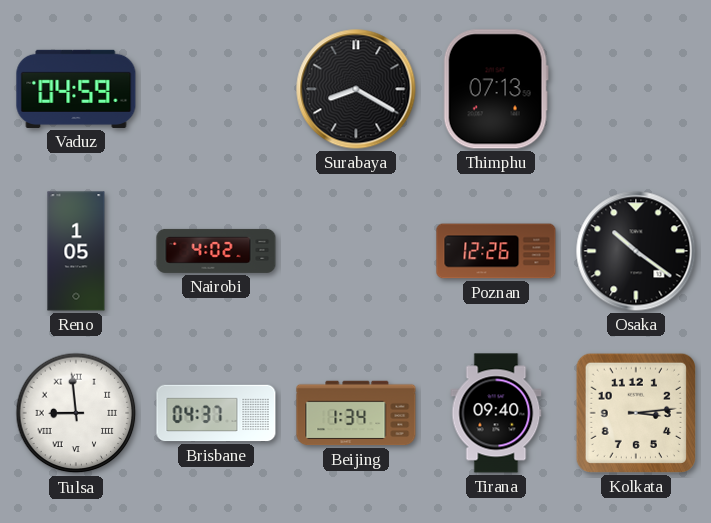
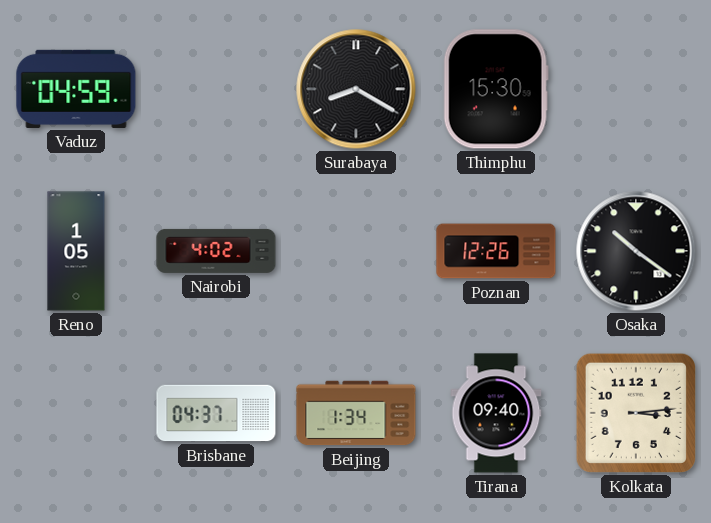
Thimphu: 07:13 -> 15:30
Tulsa: 8:59 -> none
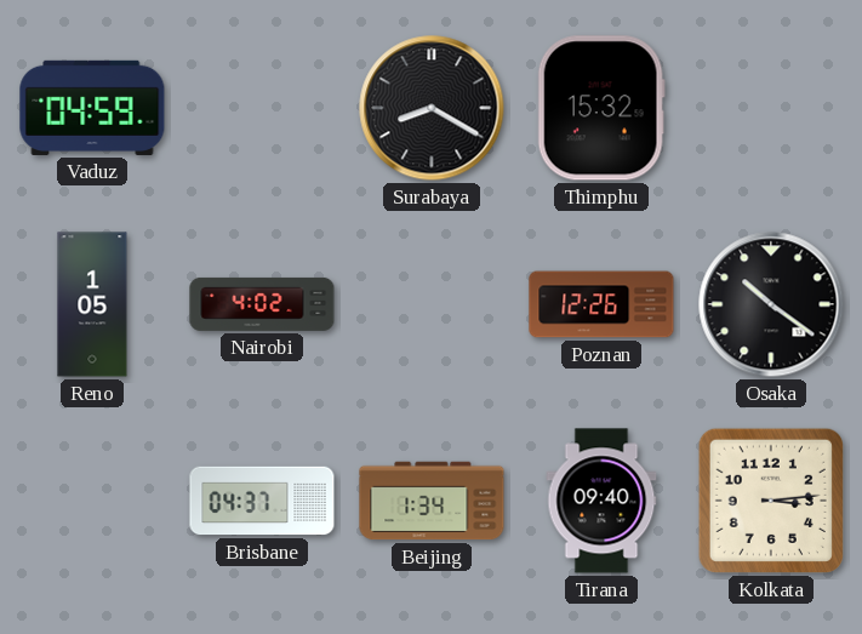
Thimphu: 15:30 -> 15:32
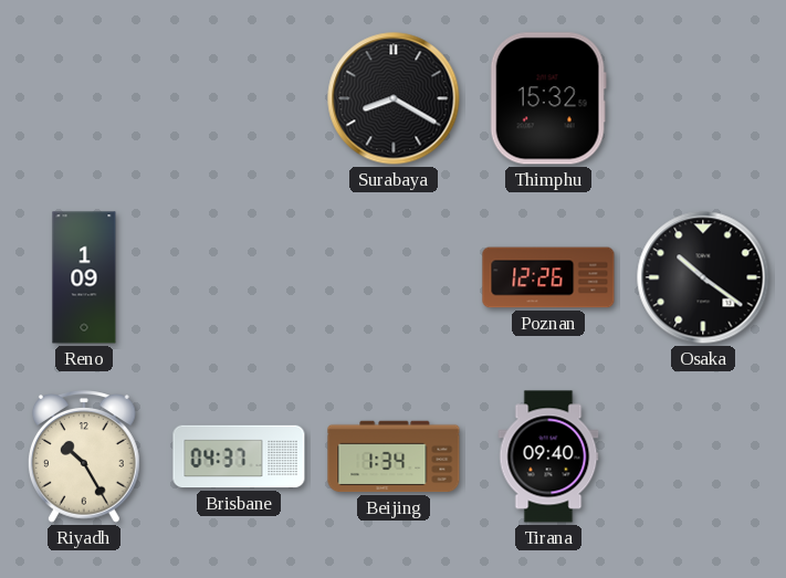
Vaduz: 04:59 -> none
Reno: 1:05 -> 1:09
Nairobi: 4:02 -> none
Riyadh: none -> 10:25
Kolkata: 3:14 -> none
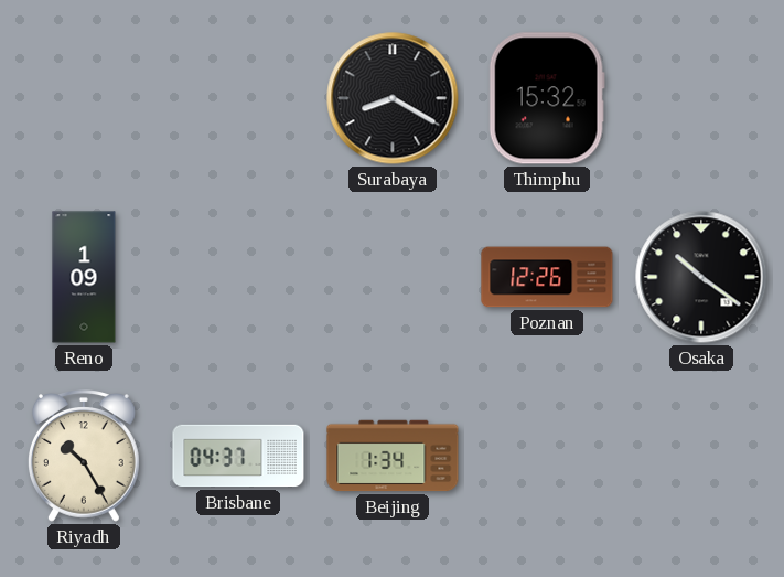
Tirana: 09:40 -> none
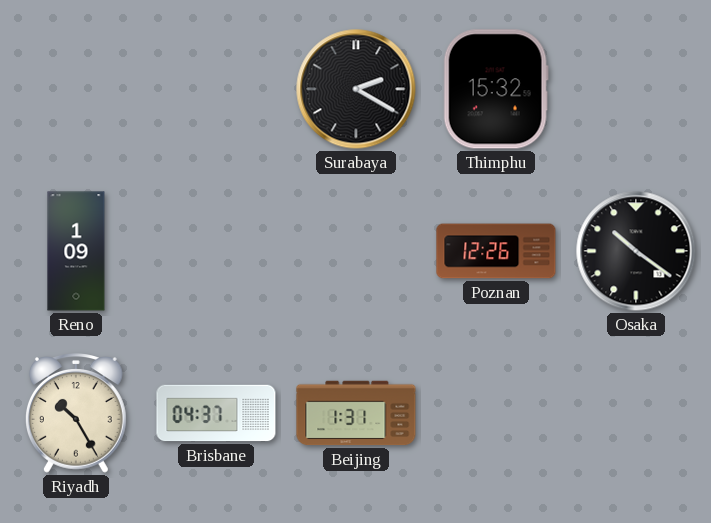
Surabaya: 8:20 -> 2:20
Beijing: 1:34 -> 1:31
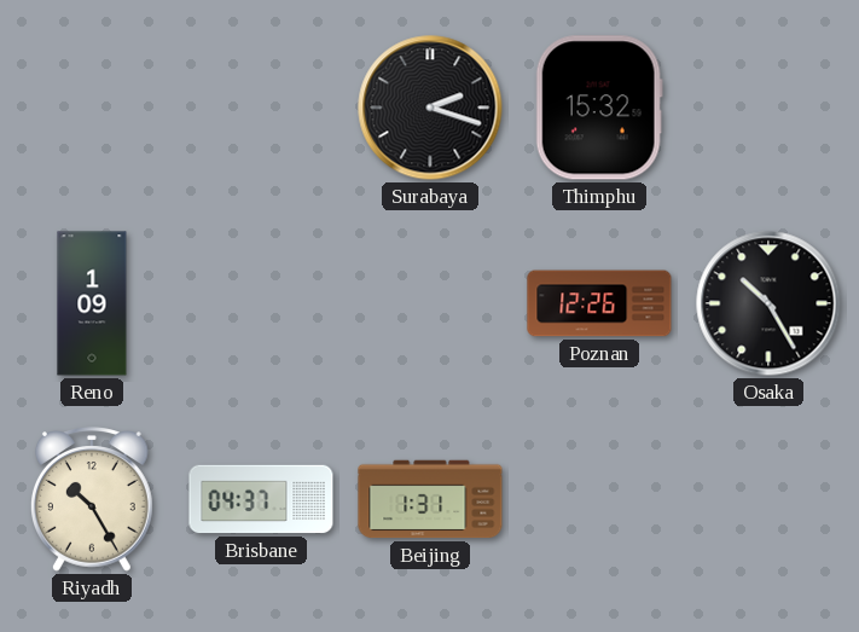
Surabaya: 2:20 -> 2:18
Osaka: 10:21 -> 10:25
